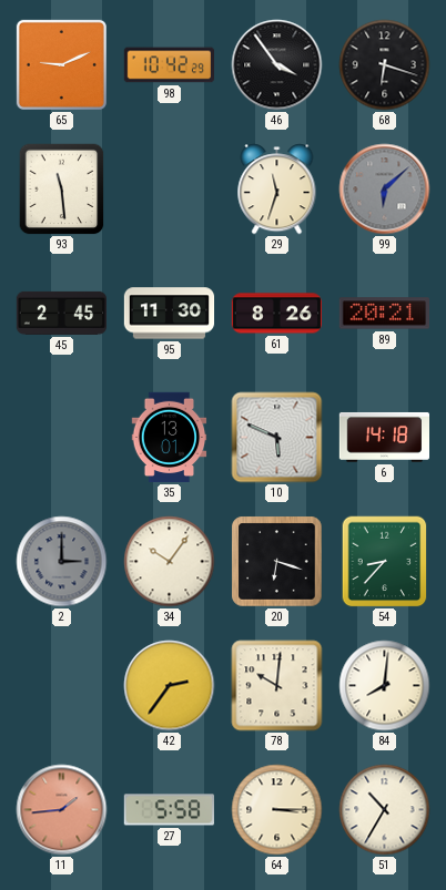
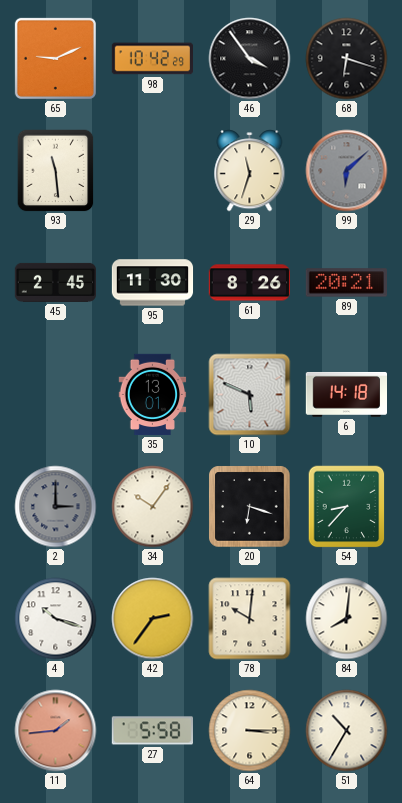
4: none -> 10:18
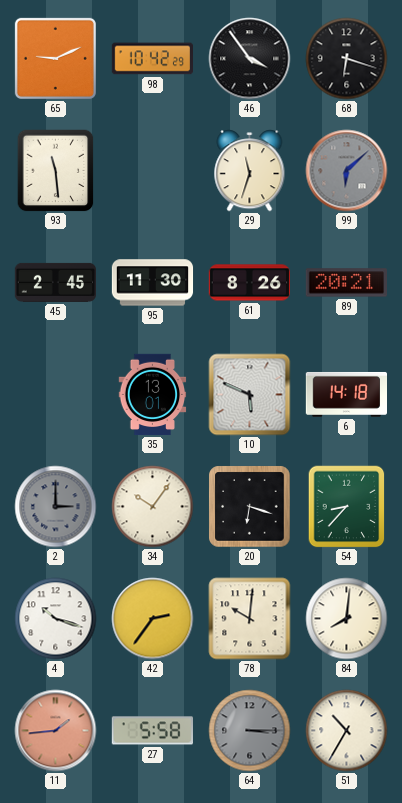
64 dial: cream -> grey
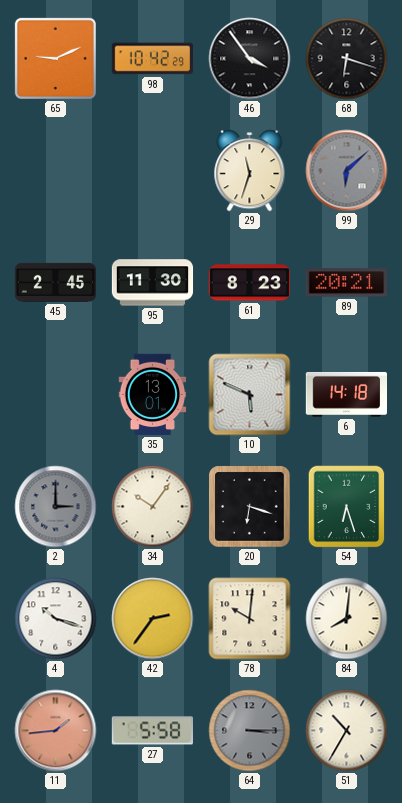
93: 11:29 -> none
61: 8:26 -> 8:23
54: 8:37 -> 6:27
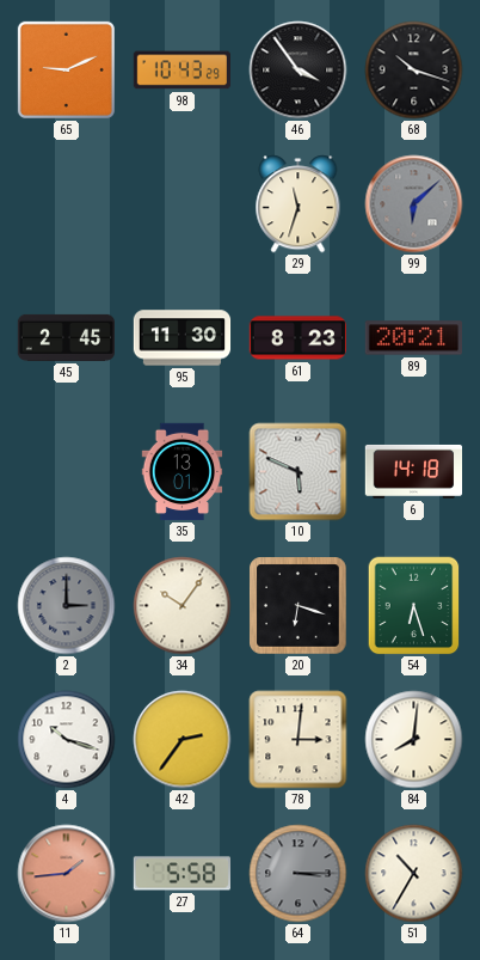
98: 10:42 -> 10:43
68: 6:18 -> 10:18
78: 10:01 -> 3:01
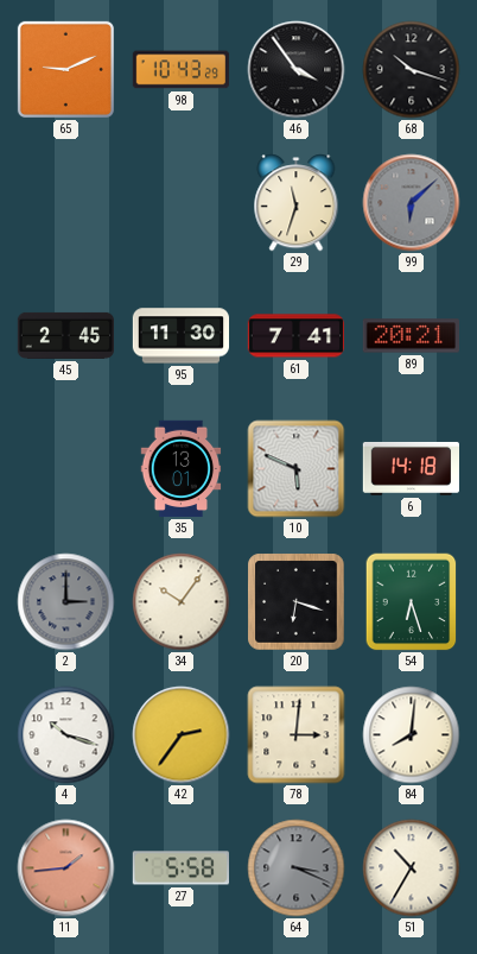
61: 8:23 -> 7:41
64: 3:15 -> 3:19
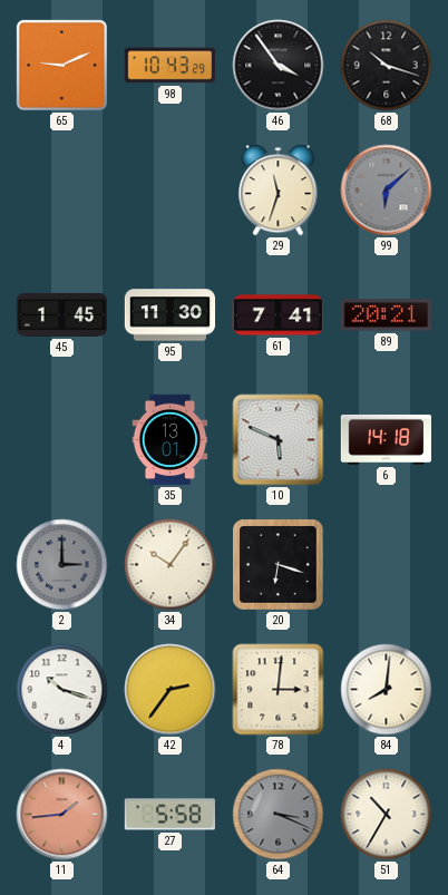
45: 2:45 -> 1:45
54: 6:27 -> none
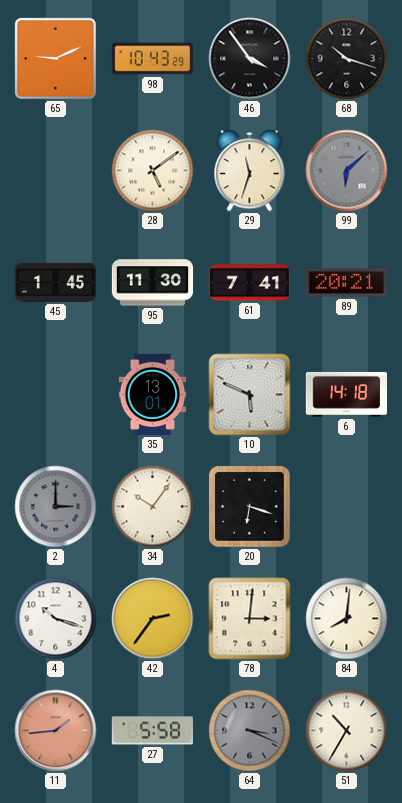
28: none -> 5:09
